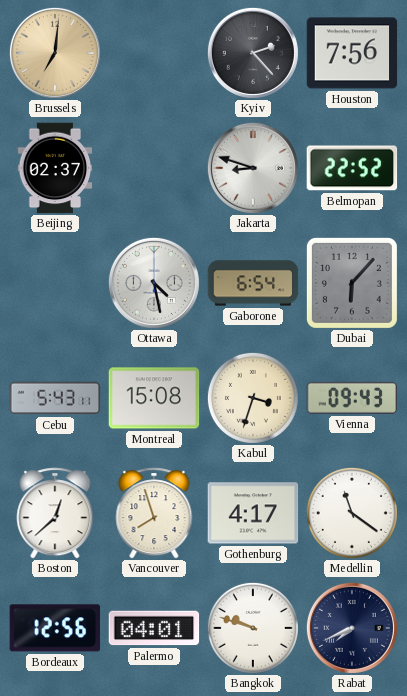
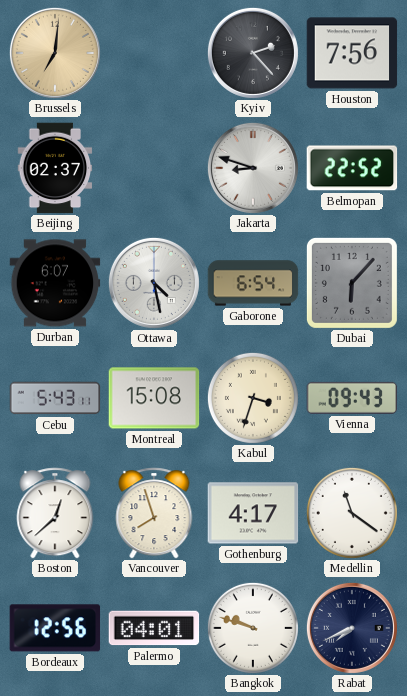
Durban: none -> 6:07
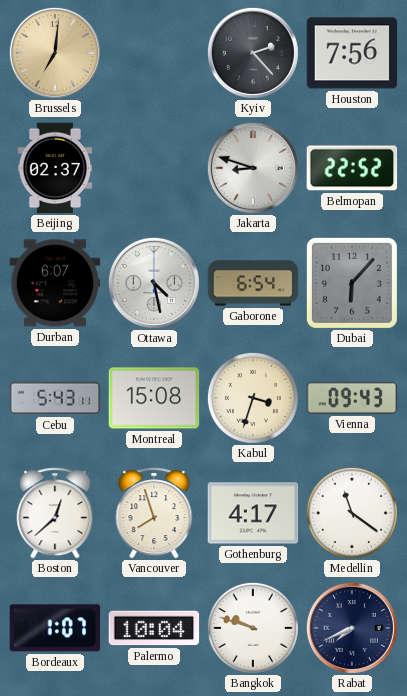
Bordeaux: 12:56 -> 1:07
Palermo: 04:01 -> 10:04
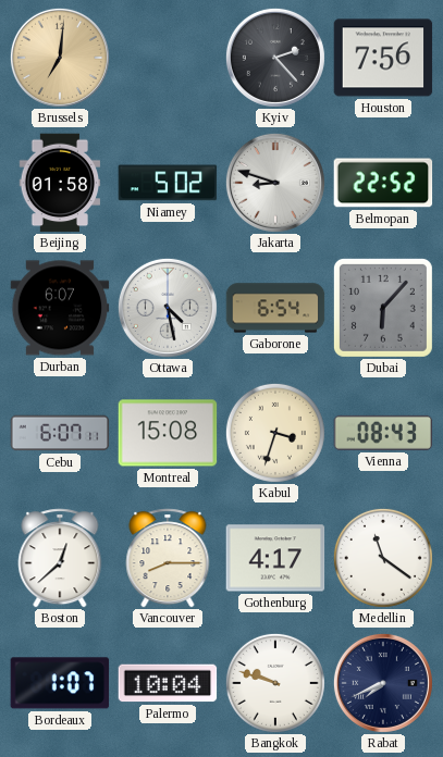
Beijing: 02:37 -> 01:58
Niamey: none -> 5:02
Cebu: 5:43 -> 6:07
Vienna: 09:43 -> 08:43
Vancouver: 7:57 -> 8:15
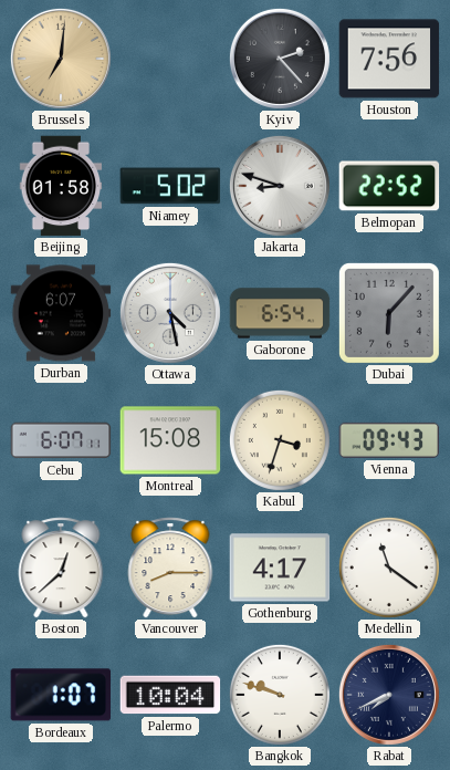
Vienna: 08:43 -> 09:43
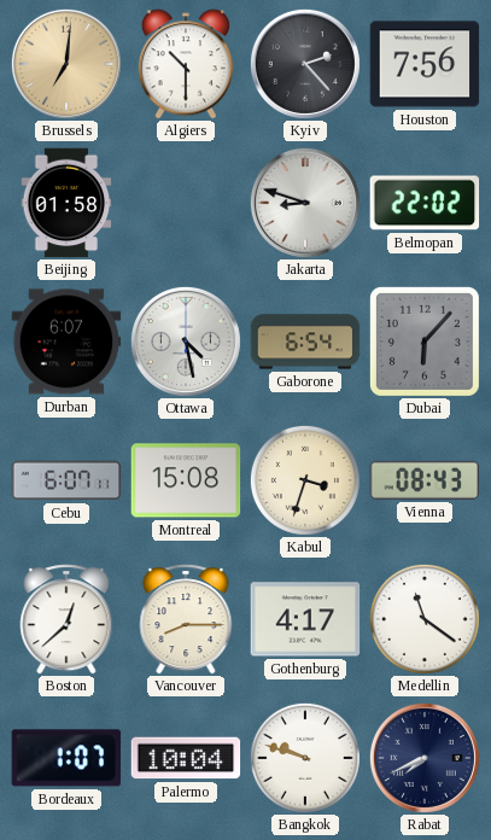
Algiers: none -> 10:30
Niamey: 5:02 -> none
Belmopan: 22:52 -> 22:02
Vienna: 09:43 -> 08:43
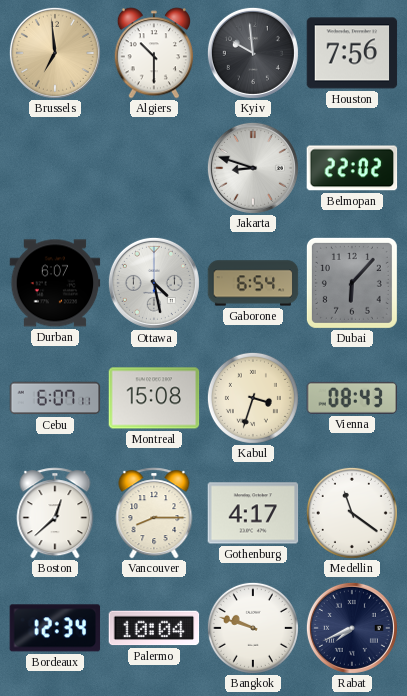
Brussels: 7:01 -> 6:59
Kyiv: 2:23 -> 9:59
Beijing: 01:58 -> none
Bordeaux: 1:07 -> 12:34
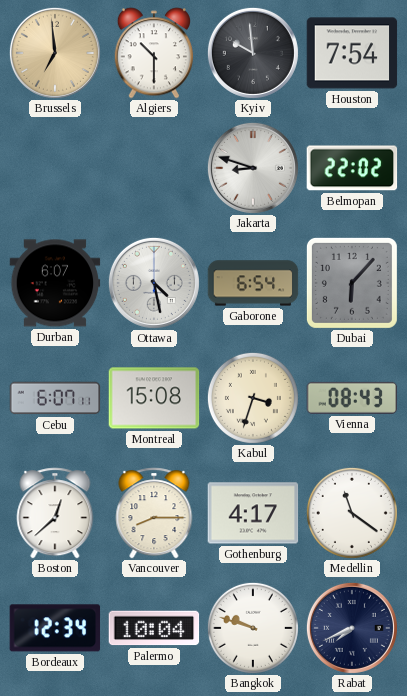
Houston: 7:56 -> 7:54
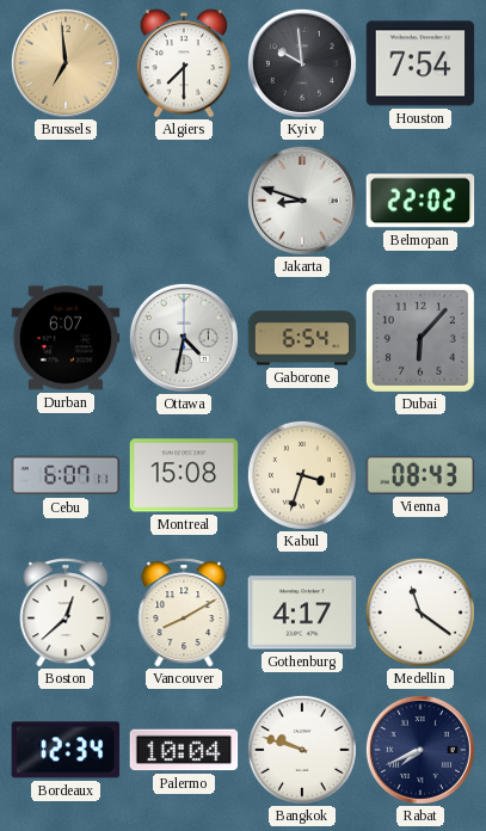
Algiers: 10:30 -> 7:30
Ottawa: 4:28 -> 4:32
Vancouver: 8:15 -> 8:10
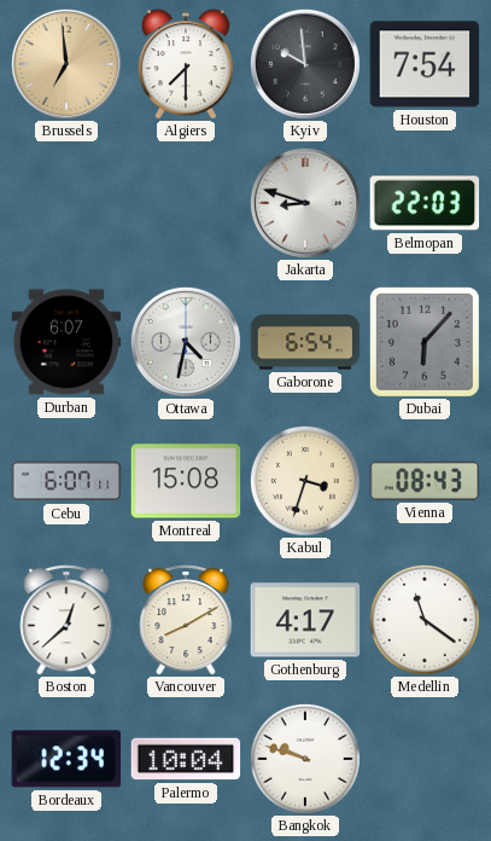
Belmopan: 22:02 -> 22:03
Rabat: 7:41 -> none
